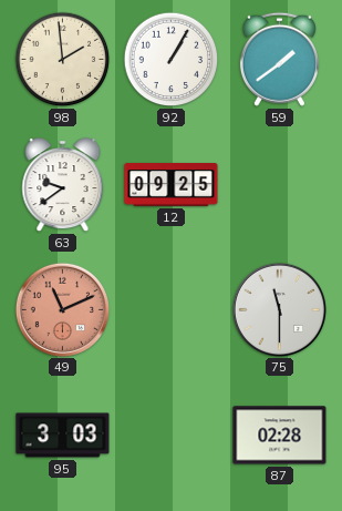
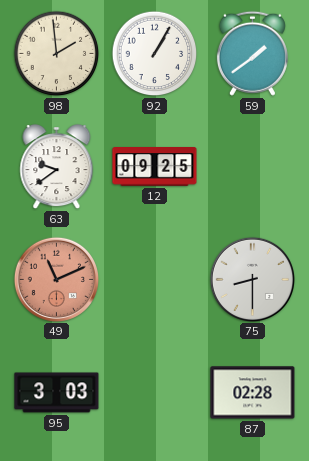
75: 11:30 -> 8:30
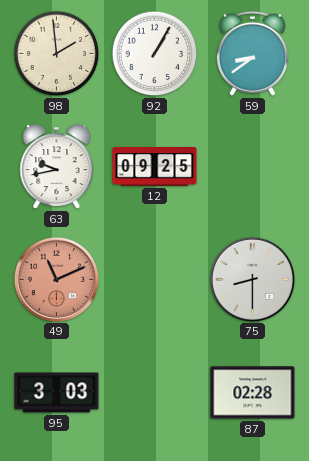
59: 1:39 -> 8:39
63: 9:39 -> 9:43
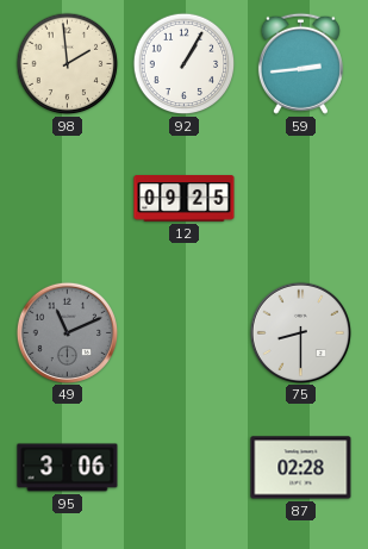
59: 8:39 -> 2:44
63: 9:43 -> none
49 dial: salmon -> grey
95: 3:03 -> 3:06
